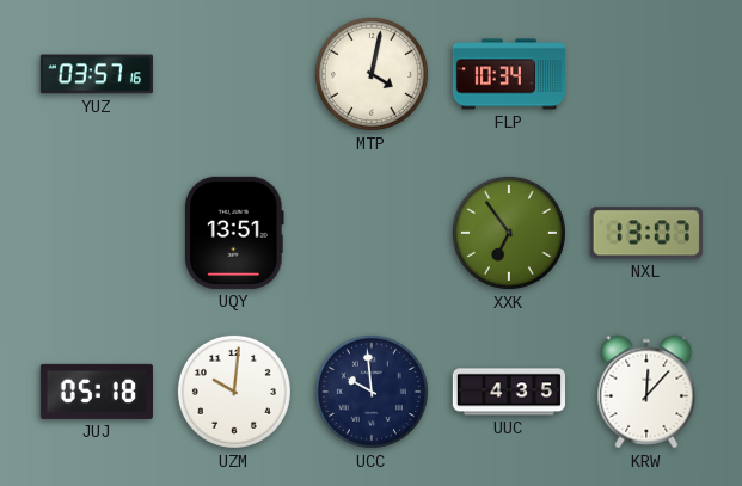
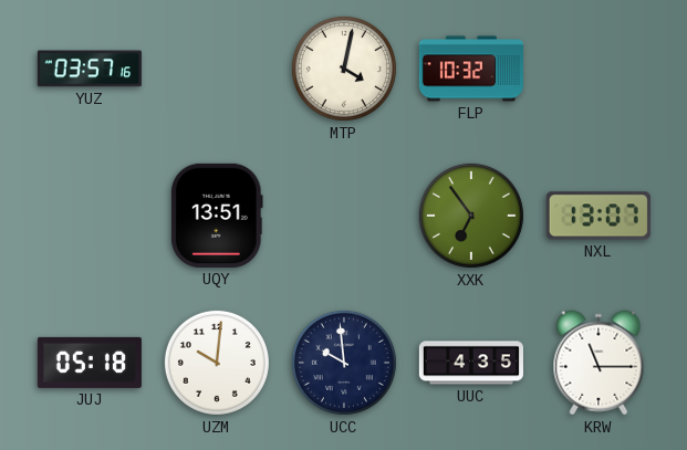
FLP: 10:34 -> 10:32
KRW: 12:07 -> 11:15
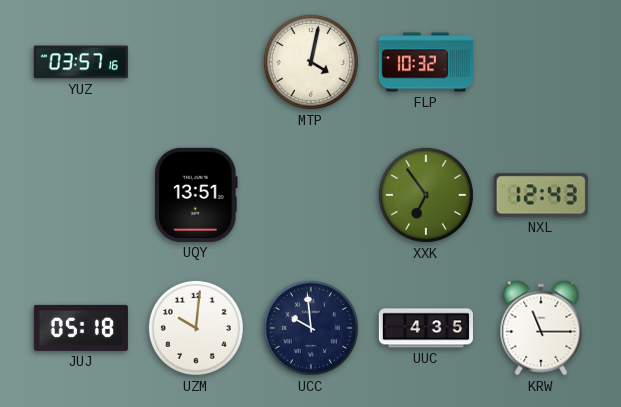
NXL: 13:07 -> 12:43
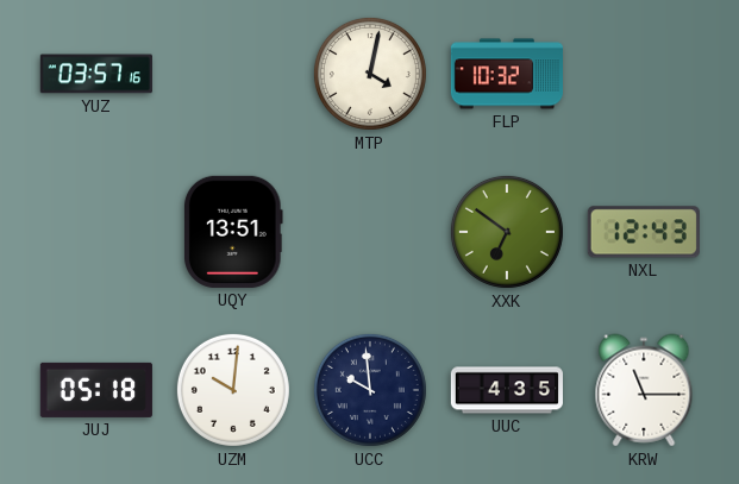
XXK: 6:54 -> 6:51
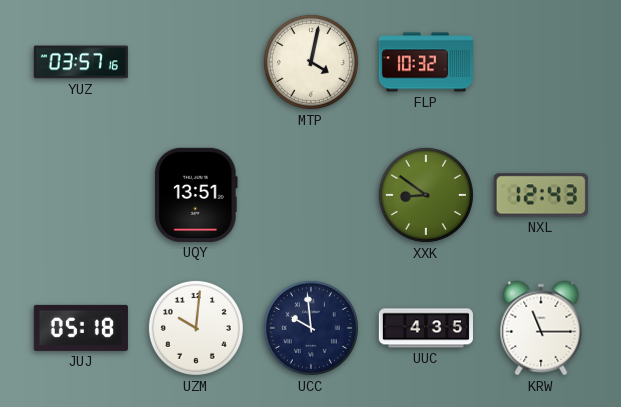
XXK: 6:51 -> 8:51
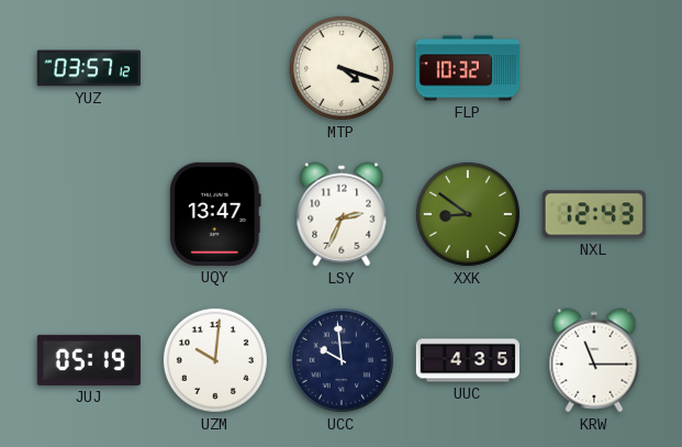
YUZ: 03:57:16 -> 03:57:12
MTP: 4:02 -> 4:18
UQY: 13:51 -> 13:47
LSY: none -> 2:34
JUJ: 05:18 -> 05:19
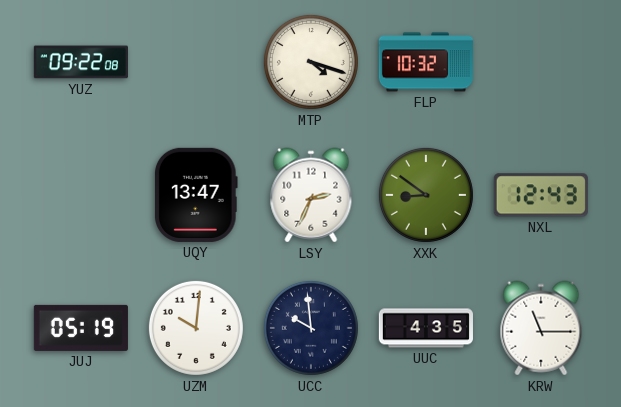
YUZ: 03:57 -> 09:22
